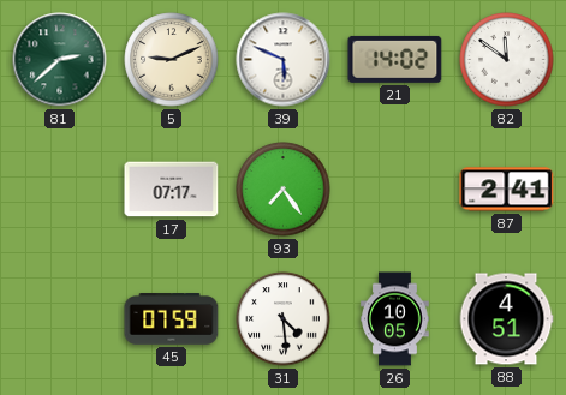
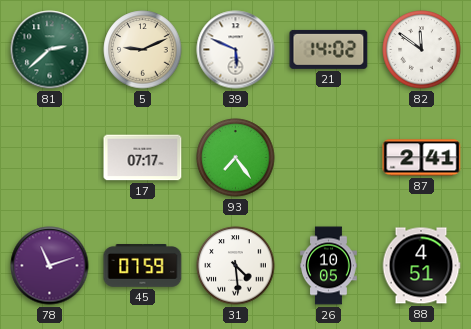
78: none -> 11:12
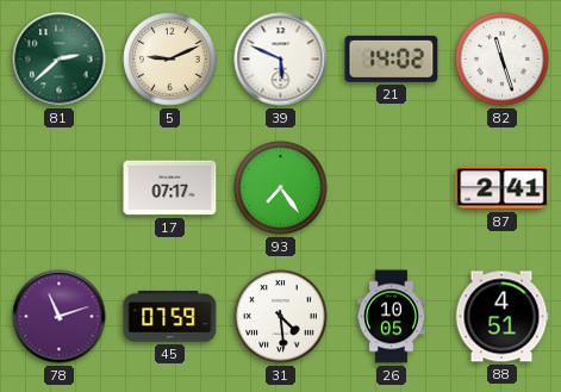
82: 11:51 -> 11:27
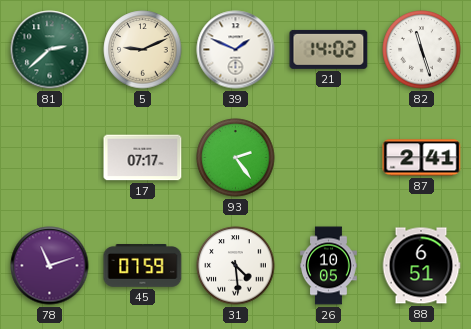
39: 5:49 -> 1:49
93: 7:24 -> 2:24
88: 4:51 -> 6:51
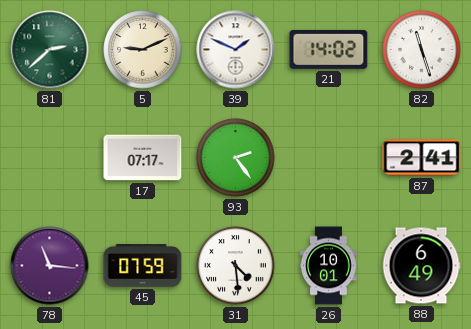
78: 11:12 -> 11:16
26: 10:05 -> 10:01
88: 6:51 -> 6:49
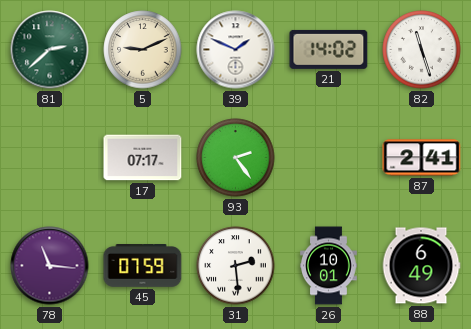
31: 4:29 -> 2:29
